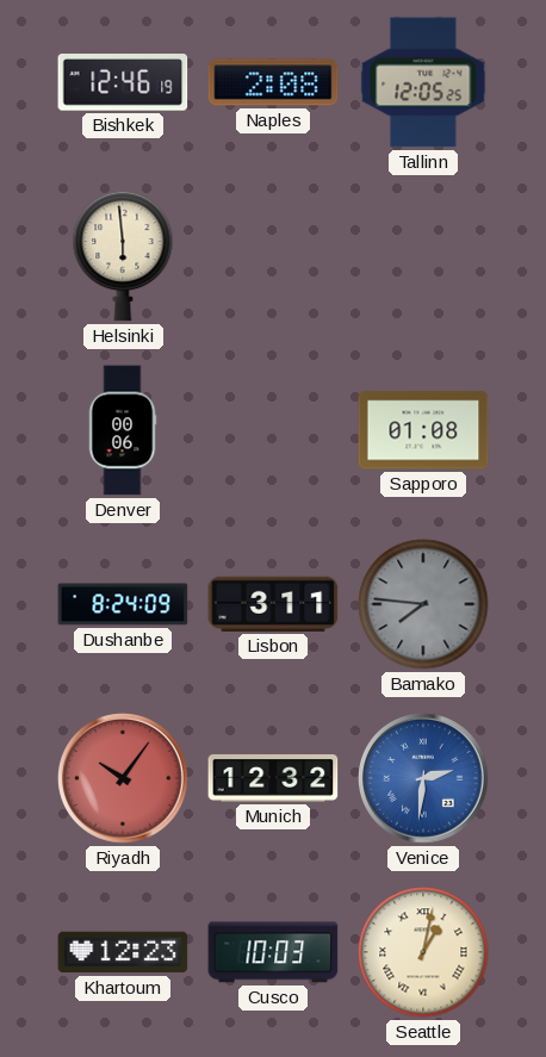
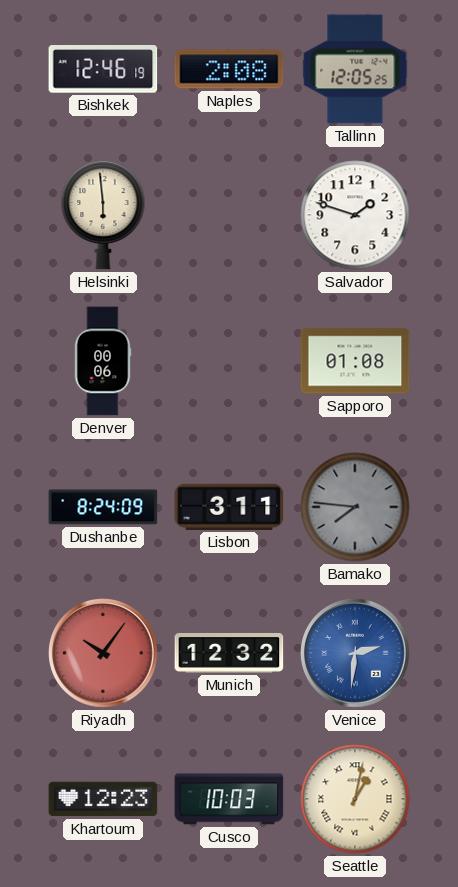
Salvador: none -> 1:48
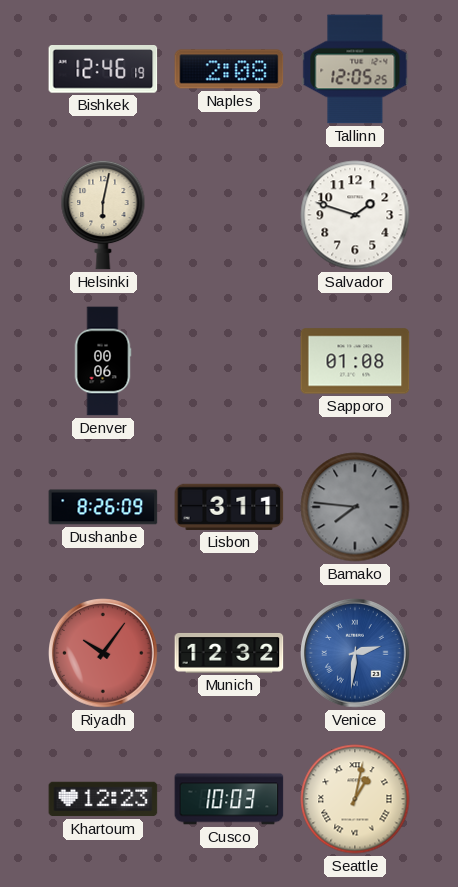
Helsinki: 5:59 -> 6:02
Dushanbe: 8:24 -> 8:26
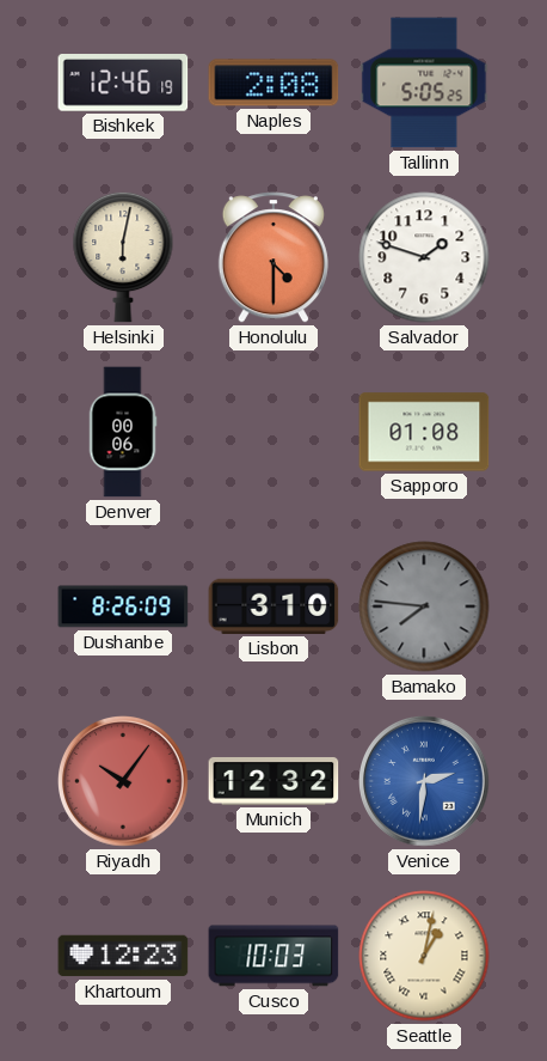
Tallinn: 12:05 -> 5:05
Honolulu: none -> 4:30
Lisbon: 3:11 -> 3:10
